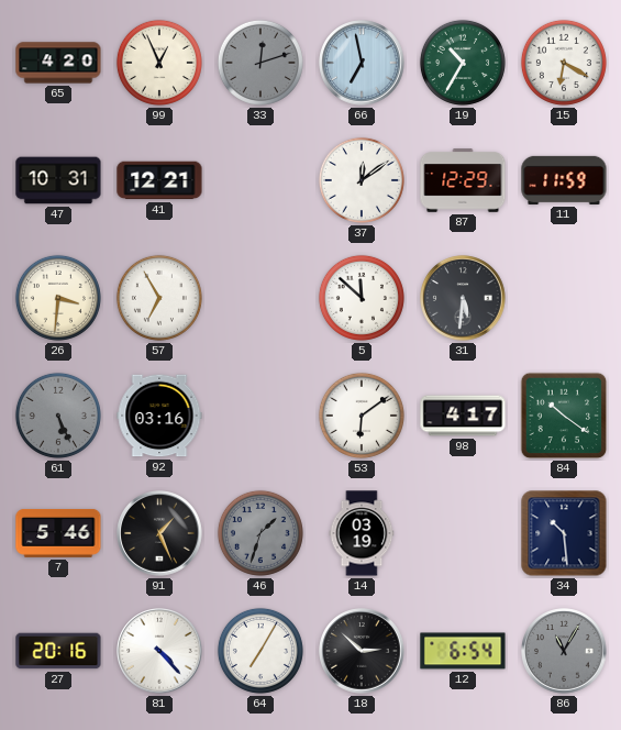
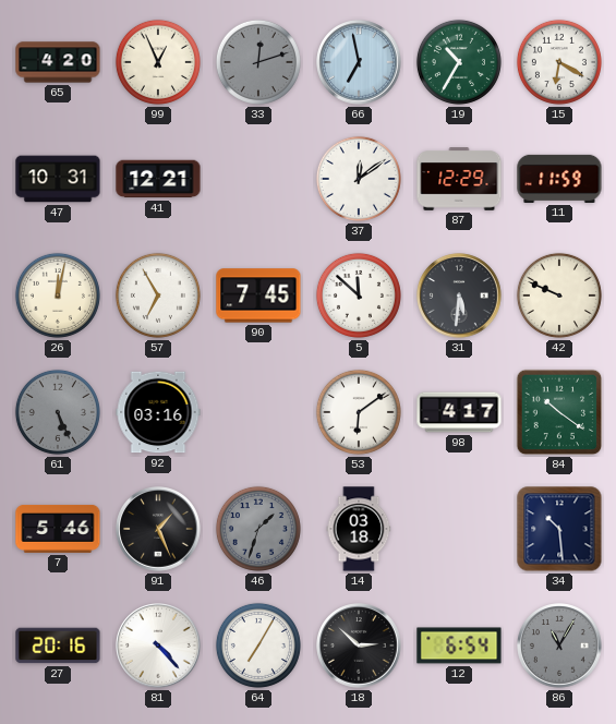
26: 3:31 -> 12:02
90: none -> 7:45
42: none -> 9:49
14: 03:19 -> 03:18
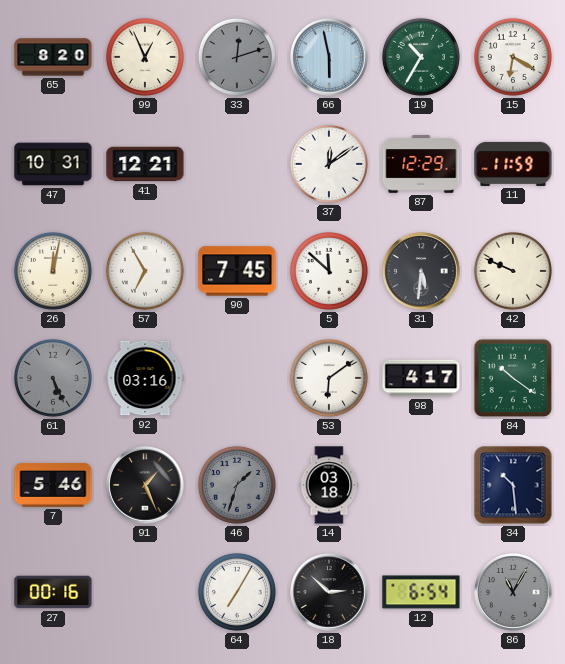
65: 4:20 -> 8:20
66: 6:58 -> 5:58
27: 20:16 -> 00:16
81: 4:23 -> none
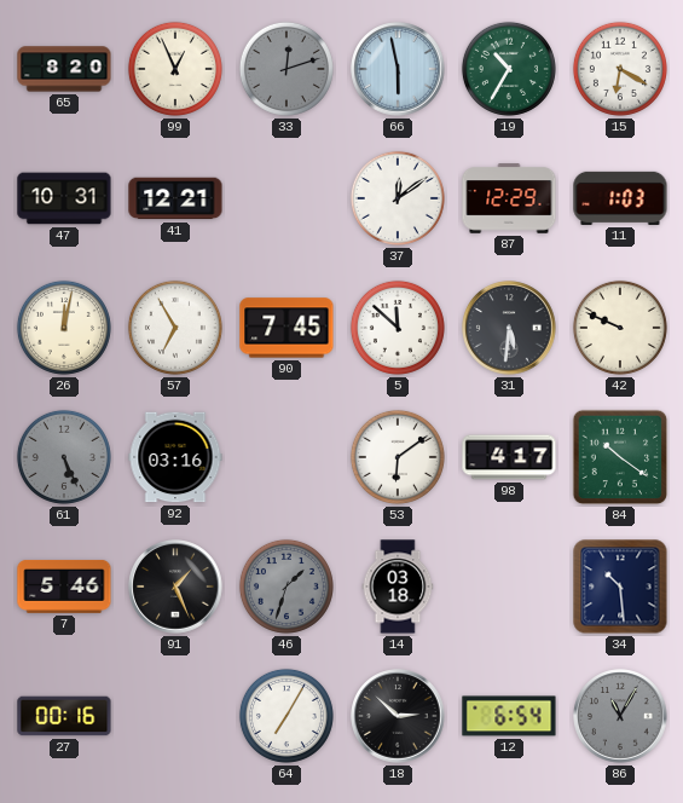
11: 11:59 -> 1:03
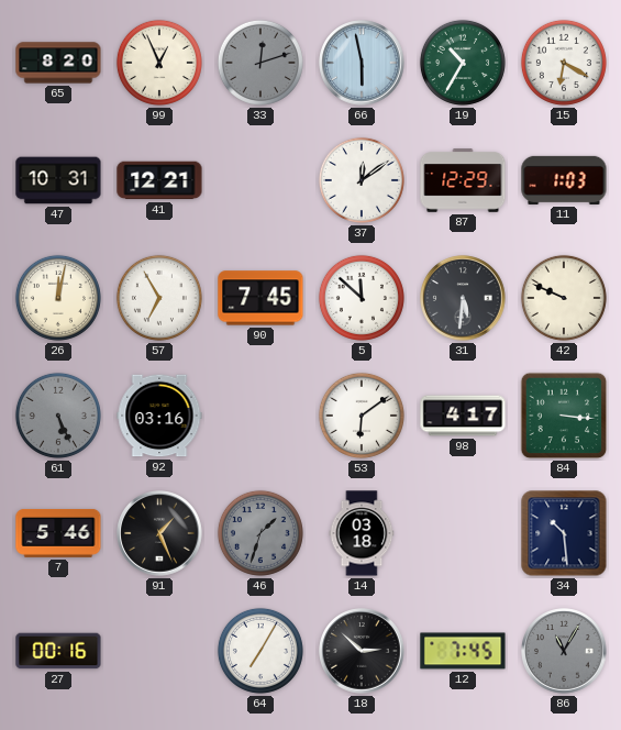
84: 10:21 -> 3:16
12: 6:54 -> 7:45
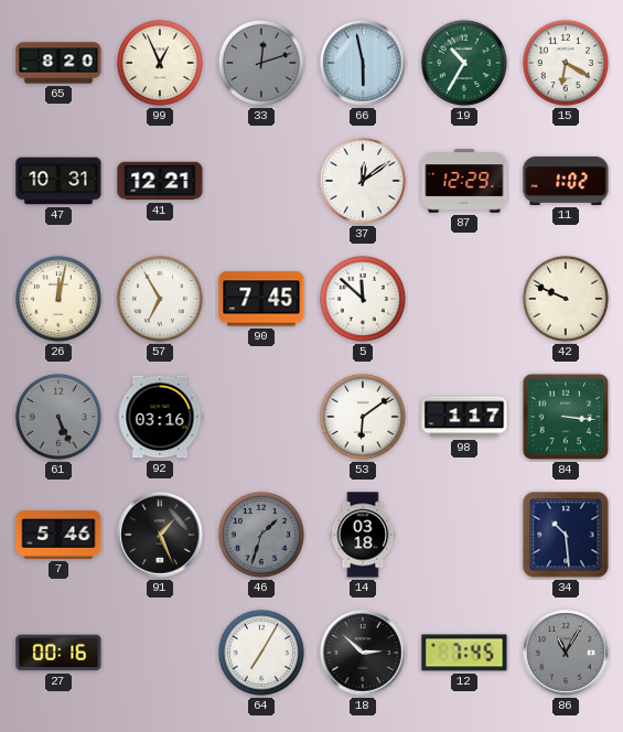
11: 1:03 -> 1:02
31: 5:31 -> none
98: 4:17 -> 1:17
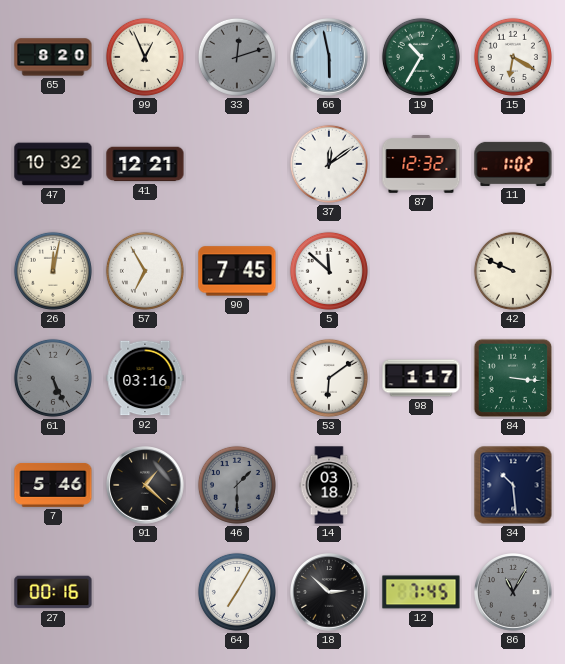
47: 10:31 -> 10:32
87: 12:29 -> 12:32
91: 1:26 -> 1:22
46: 1:33 -> 1:30
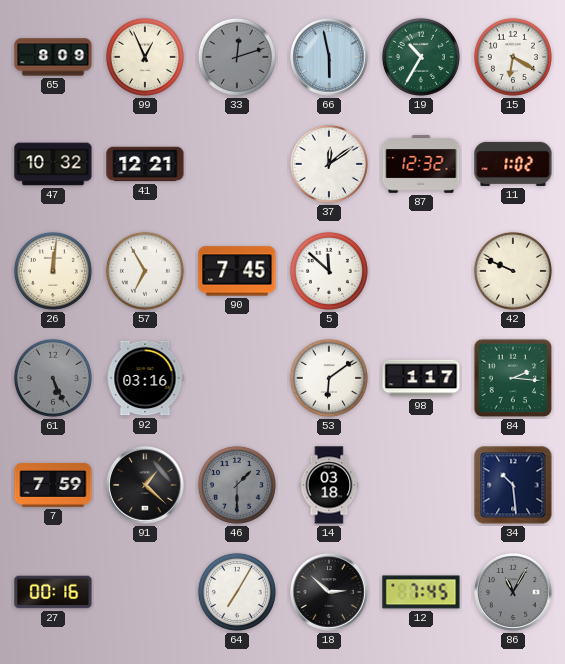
65: 8:20 -> 8:09
26: 12:02 -> 12:01
84: 3:16 -> 2:16
7: 5:46 -> 7:59
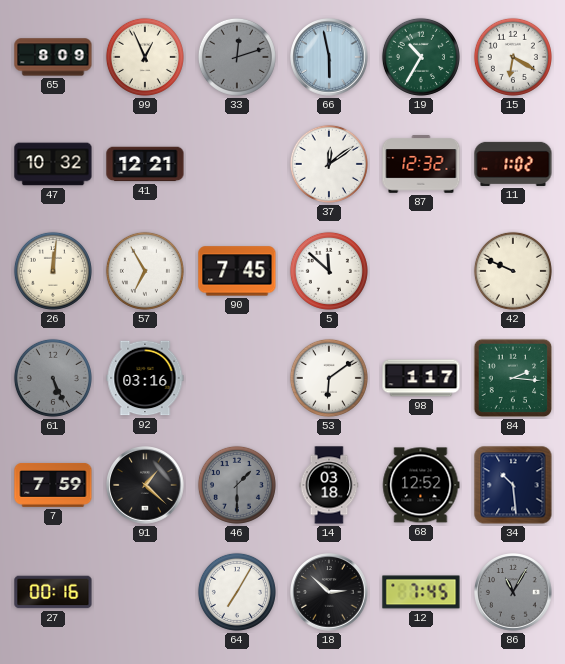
68: none -> 12:52
